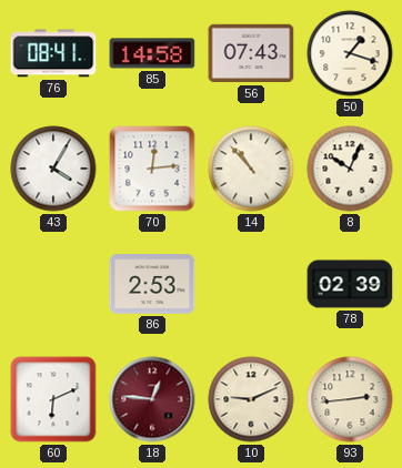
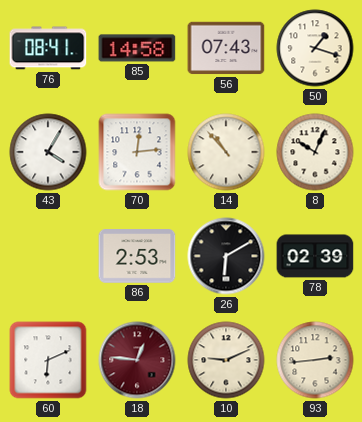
26: none -> 6:10
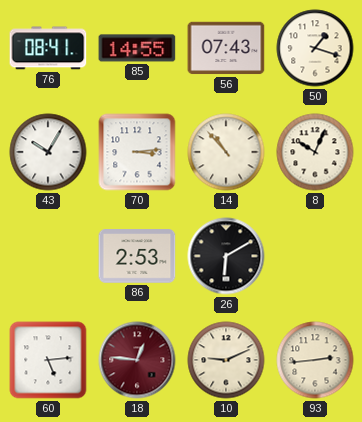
85: 14:58 -> 14:55
43: 4:05 -> 10:05
70: 12:14 -> 3:14
78: 02:39 -> none
60: 6:11 -> 5:14
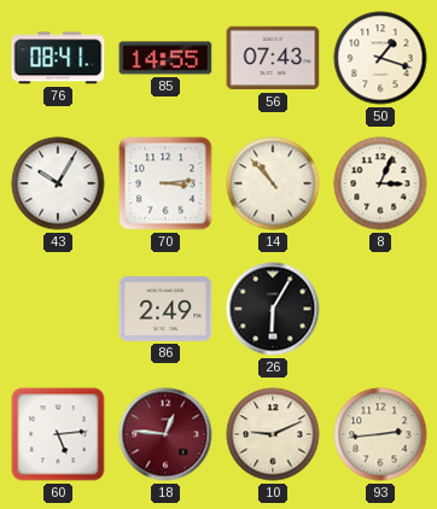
8: 10:04 -> 3:04
86: 2:53 -> 2:49
26: 6:10 -> 6:05
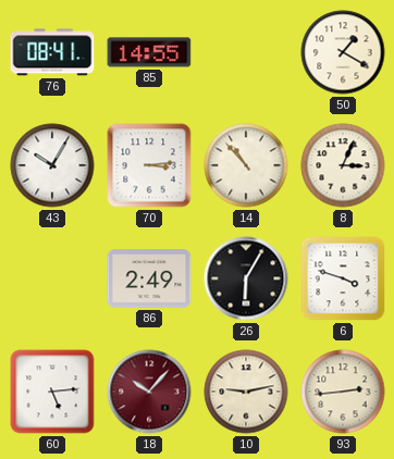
56: 07:43 -> none
50: 1:18 -> 1:20
6: none -> 3:48
18: 12:46 -> 10:07
10: 9:11 -> 9:13
